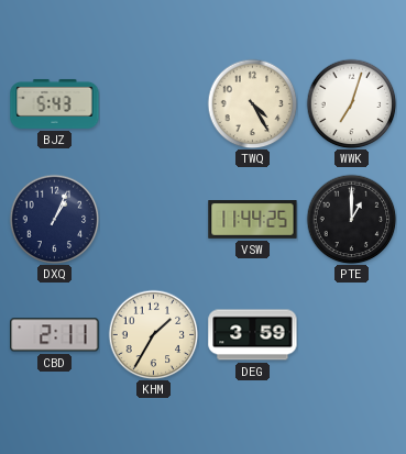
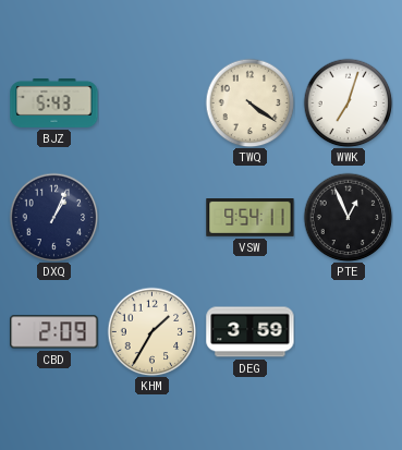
TWQ: 4:25 -> 4:21
VSW: 11:44 -> 9:54
PTE: 1:00 -> 12:56
CBD: 2:11 -> 2:09
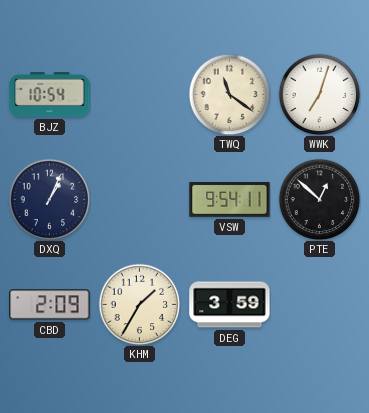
BJZ: 5:43 -> 10:54
TWQ: 4:21 -> 11:21
PTE: 12:56 -> 12:52
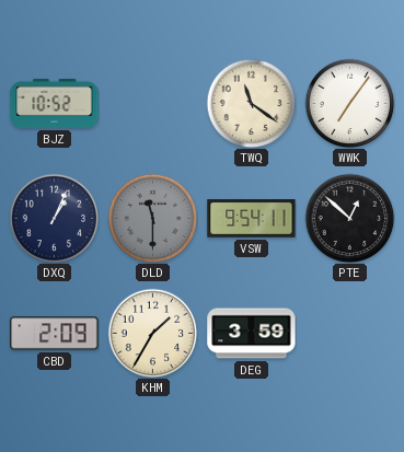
BJZ: 10:54 -> 10:52
WWK: 7:03 -> 7:06
DLD: none -> 11:30
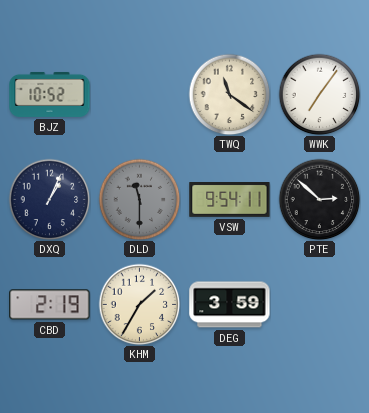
PTE: 12:52 -> 2:52
CBD: 2:09 -> 2:19
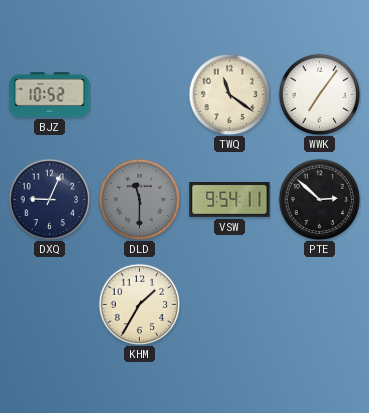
DXQ: 1:04 -> 9:04
CBD: 2:19 -> none
DEG: 3:59 -> none
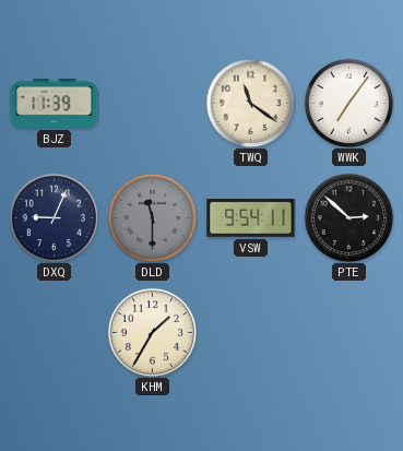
BJZ: 10:52 -> 11:39
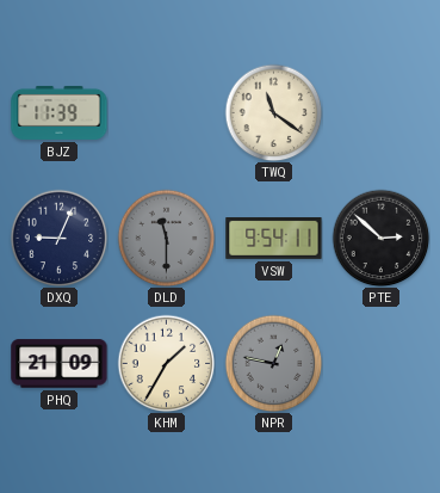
WWK: 7:06 -> none
PHQ: none -> 21:09
NPR: none -> 12:47
